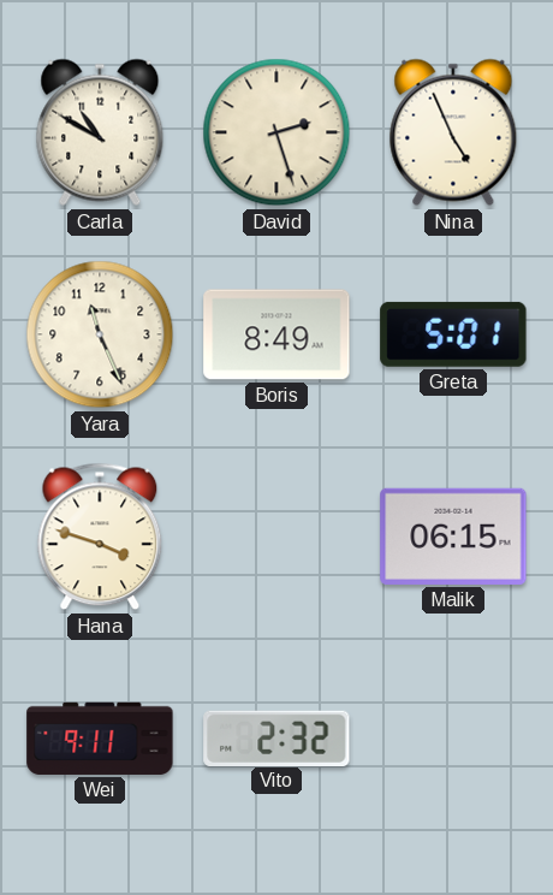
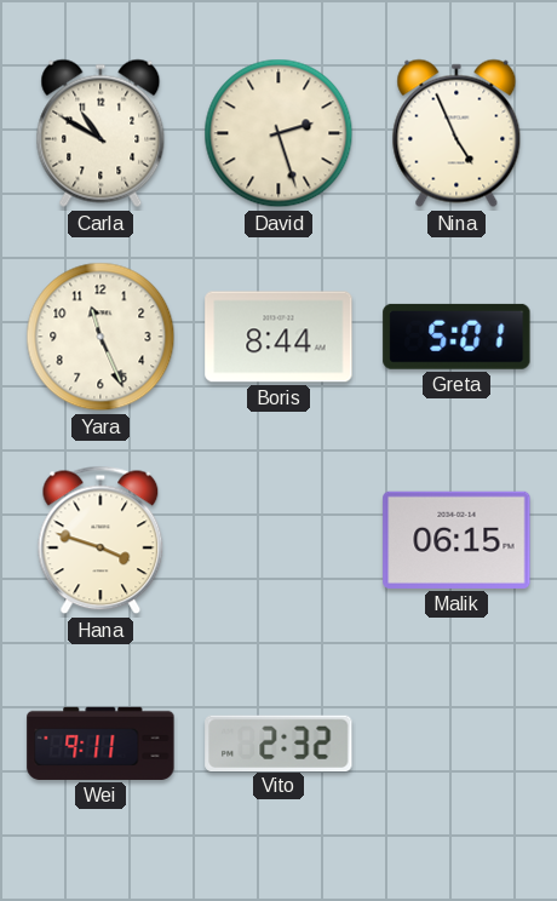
Boris: 8:49 -> 8:44
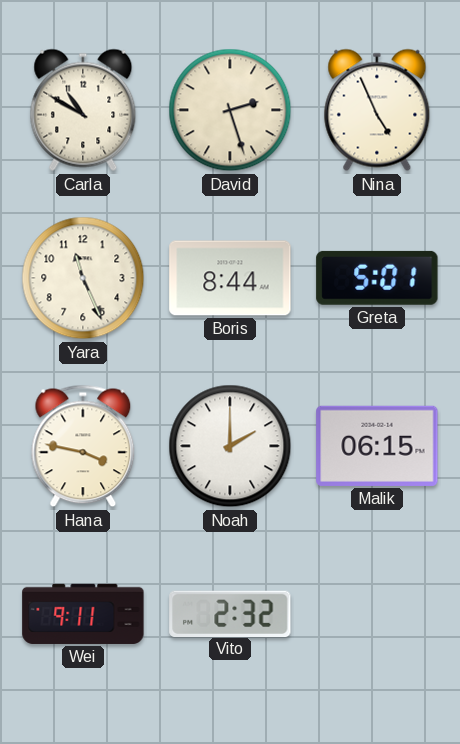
Hana: 3:48 -> 3:47
Noah: none -> 2:00
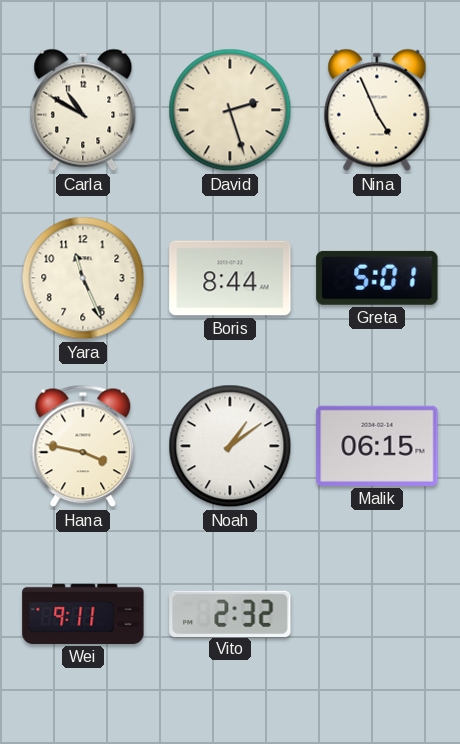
Noah: 2:00 -> 1:09
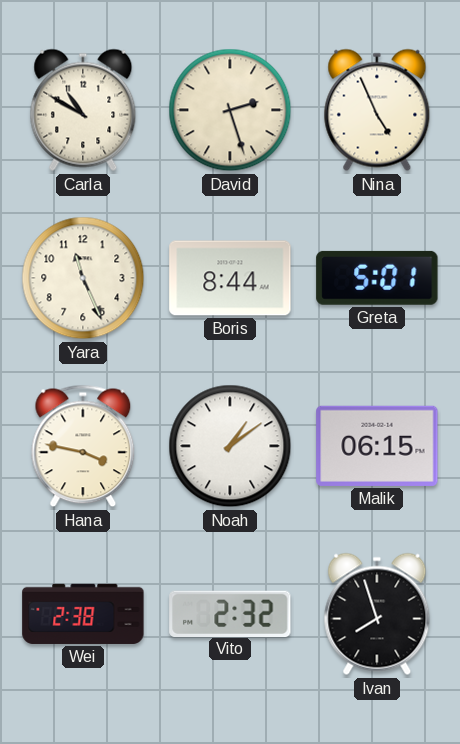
Wei: 9:11 -> 2:38
Ivan: none -> 7:57
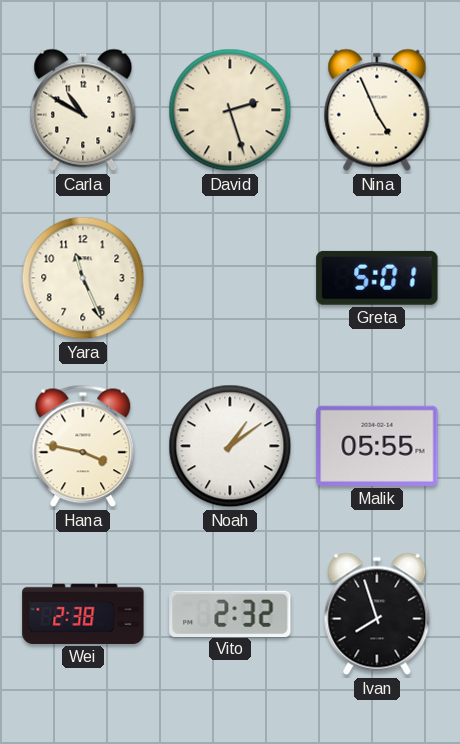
Boris: 8:44 -> none
Malik: 06:15 -> 05:55
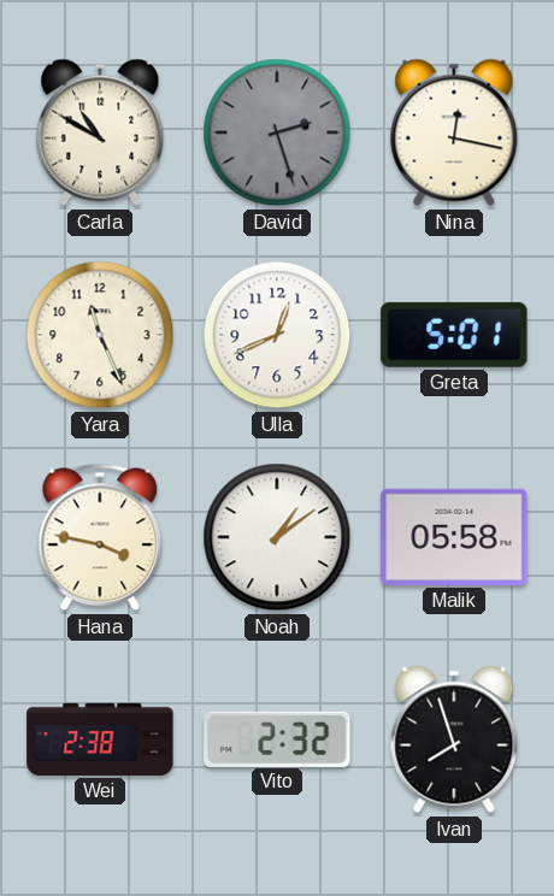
David dial: cream -> grey
Nina: 4:56 -> 12:17
Ulla: none -> 12:41
Malik: 05:55 -> 05:58
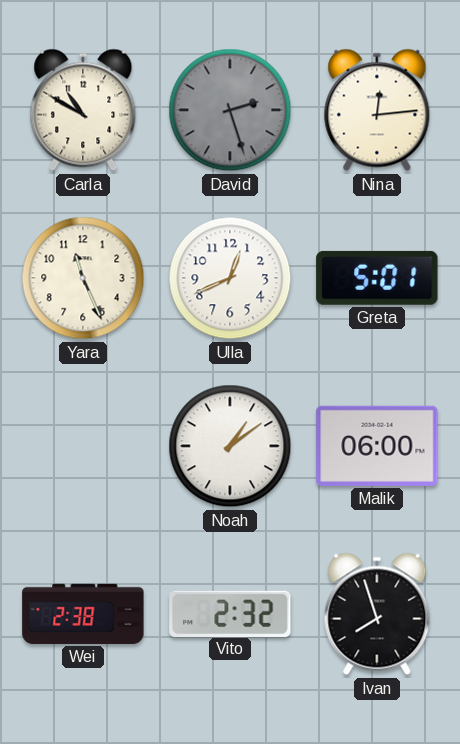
Nina: 12:17 -> 12:14
Hana: 3:47 -> none
Malik: 05:58 -> 06:00
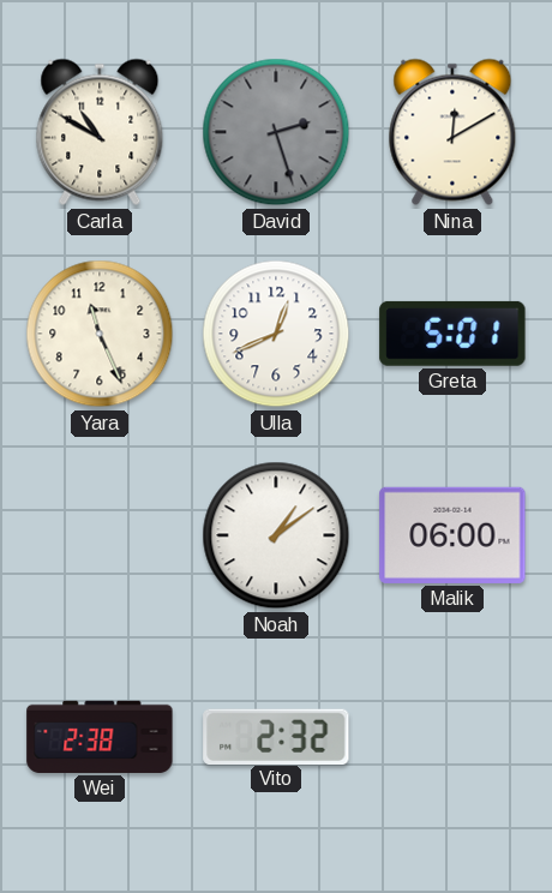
Nina: 12:14 -> 12:10
Ivan: 7:57 -> none
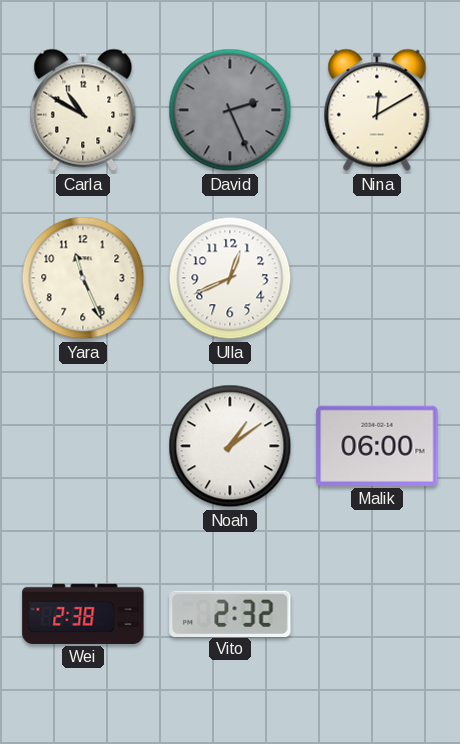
David: 2:27 -> 2:26
Greta: 5:01 -> none
